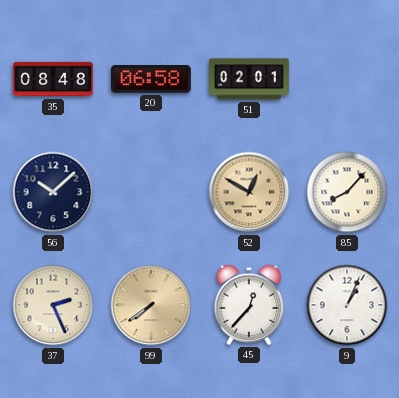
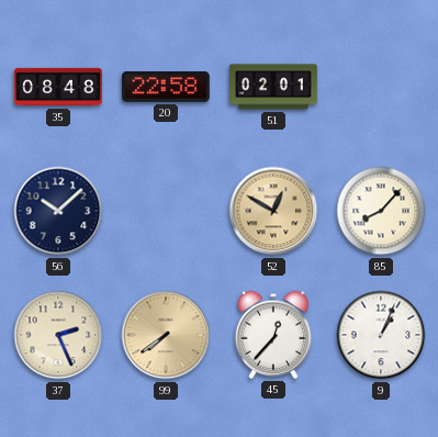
20: 06:58 -> 22:58
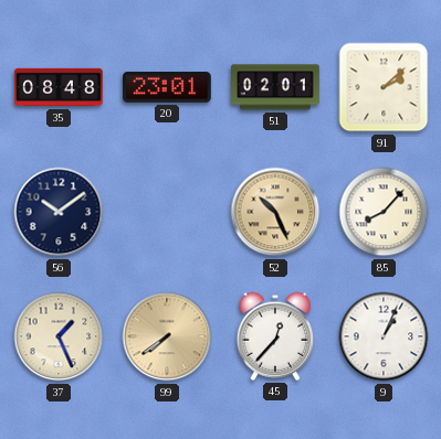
20: 22:58 -> 23:01
91: none -> 2:08
56: 10:08 -> 10:09
52: 12:50 -> 10:26
37: 2:26 -> 1:26
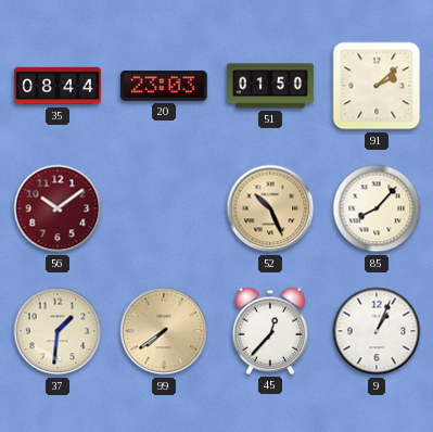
35: 08:48 -> 08:44
20: 23:01 -> 23:03
51: 02:01 -> 01:50
56 dial: navy -> burgundy
37: 1:26 -> 1:31
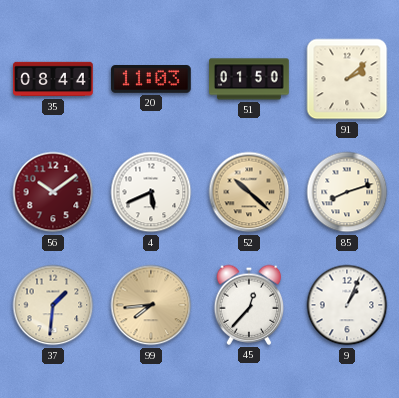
20: 23:03 -> 11:03
4: none -> 5:41
52: 10:26 -> 10:22
85: 8:07 -> 8:12
99: 7:39 -> 7:44
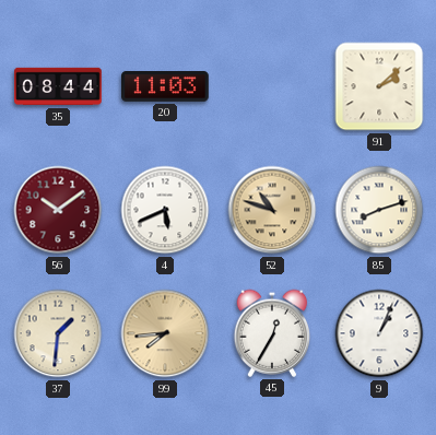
51: 01:50 -> none
52: 10:22 -> 10:48
45: 12:37 -> 12:35
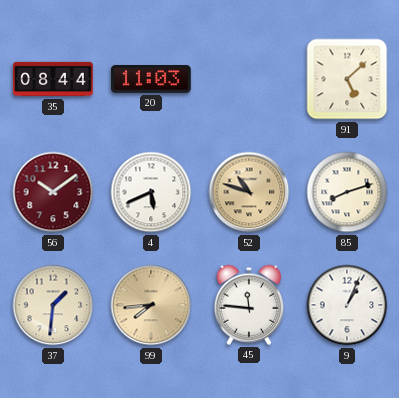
91: 2:08 -> 5:08
45: 12:35 -> 11:46
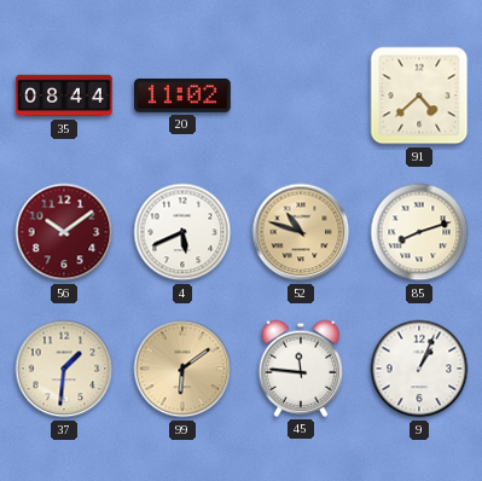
20: 11:03 -> 11:02
91: 5:08 -> 4:38
99: 7:44 -> 6:09
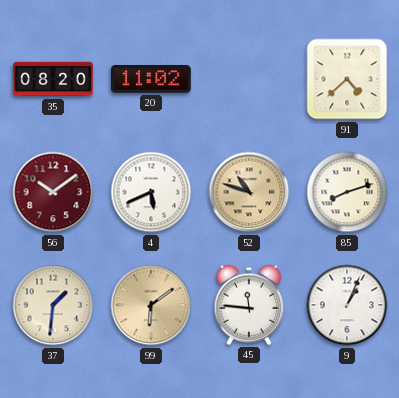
35: 08:44 -> 08:20
